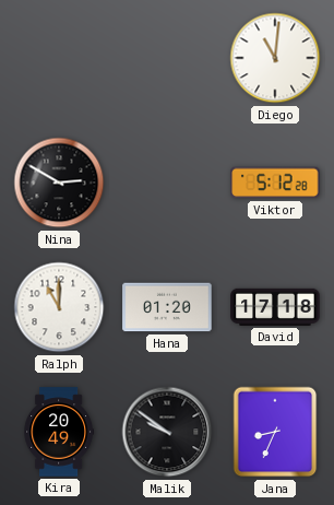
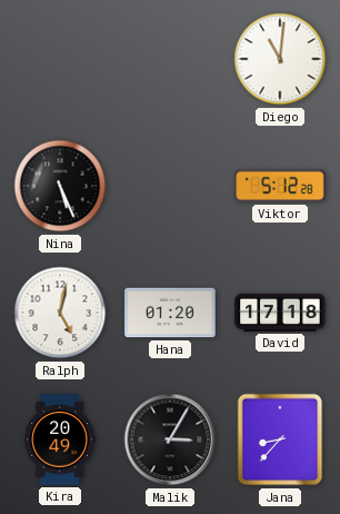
Nina: 2:50 -> 5:26
Ralph: 11:00 -> 5:02
Malik: 9:51 -> 3:05
Jana: 8:34 -> 8:37
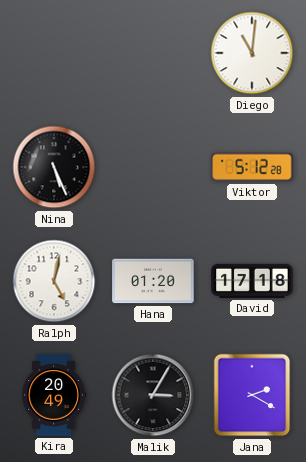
Jana: 8:37 -> 2:20
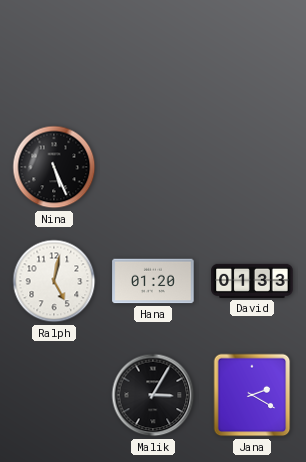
Diego: 11:01 -> none
Viktor: 5:12 -> none
David: 17:18 -> 01:33
Kira: 20:49 -> none
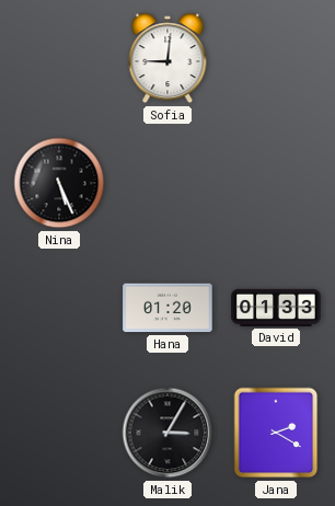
Sofia: none -> 9:01
Ralph: 5:02 -> none
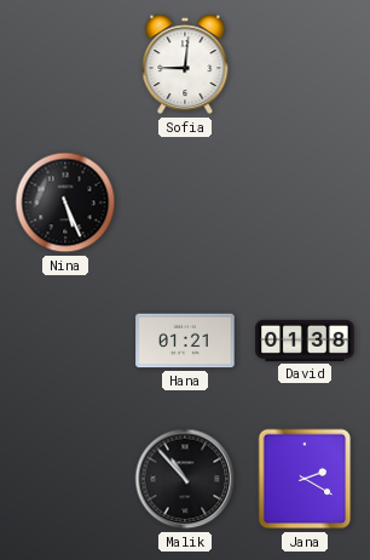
Hana: 01:20 -> 01:21
David: 01:33 -> 01:38
Malik: 3:05 -> 10:53
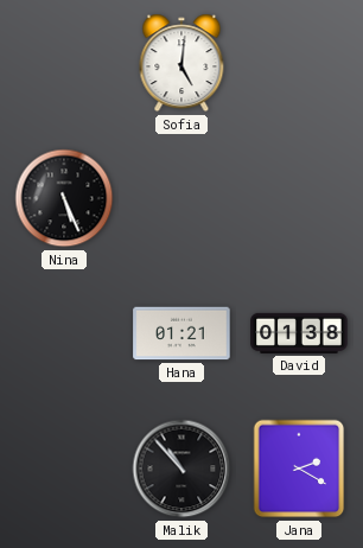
Sofia: 9:01 -> 5:01
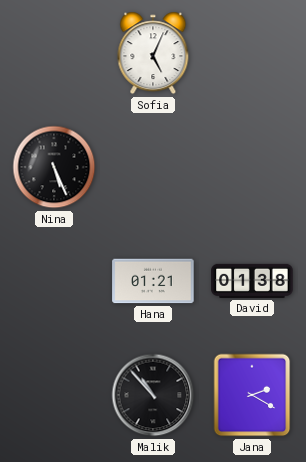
Sofia: 5:01 -> 5:04
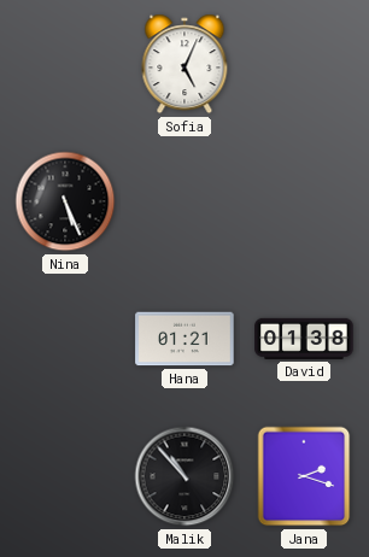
Jana: 2:20 -> 2:18
